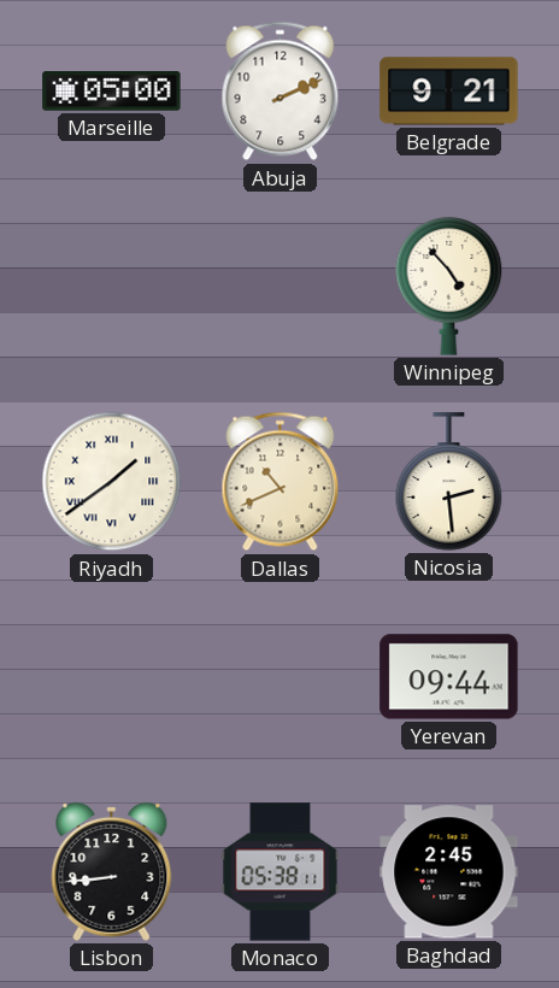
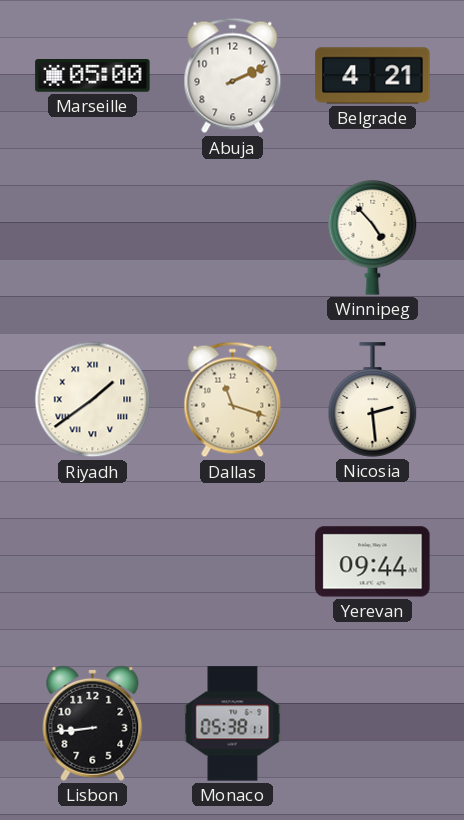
Belgrade: 9:21 -> 4:21
Dallas: 10:41 -> 11:18
Baghdad: 2:45 -> none
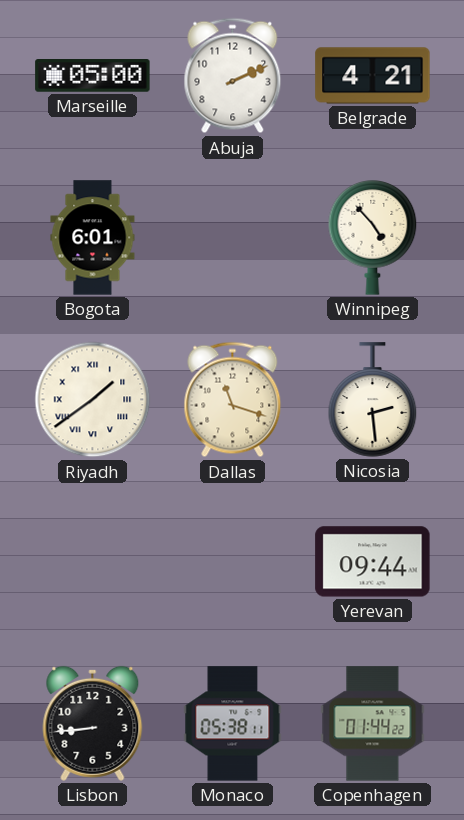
Bogota: none -> 6:01
Copenhagen: none -> 01:44
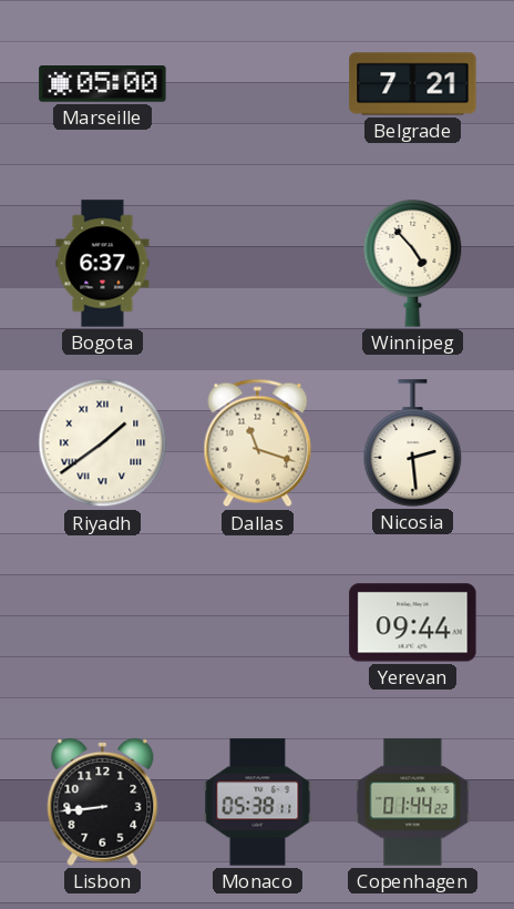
Abuja: 2:11 -> none
Belgrade: 4:21 -> 7:21
Bogota: 6:01 -> 6:37
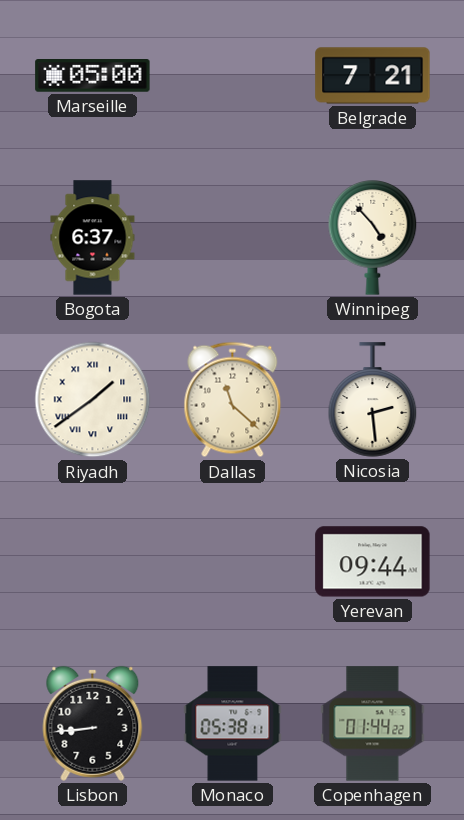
Dallas: 11:18 -> 11:22
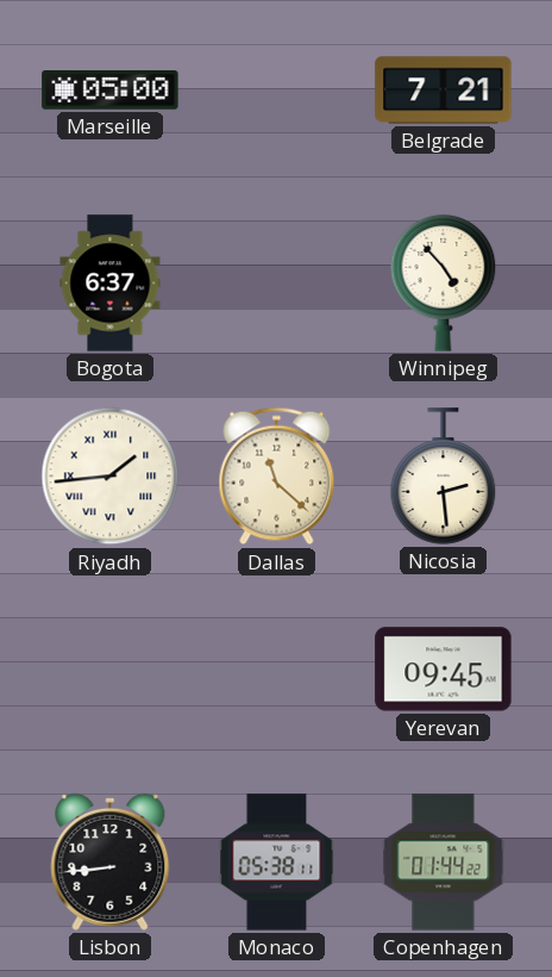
Riyadh: 1:39 -> 1:44
Yerevan: 09:44 -> 09:45
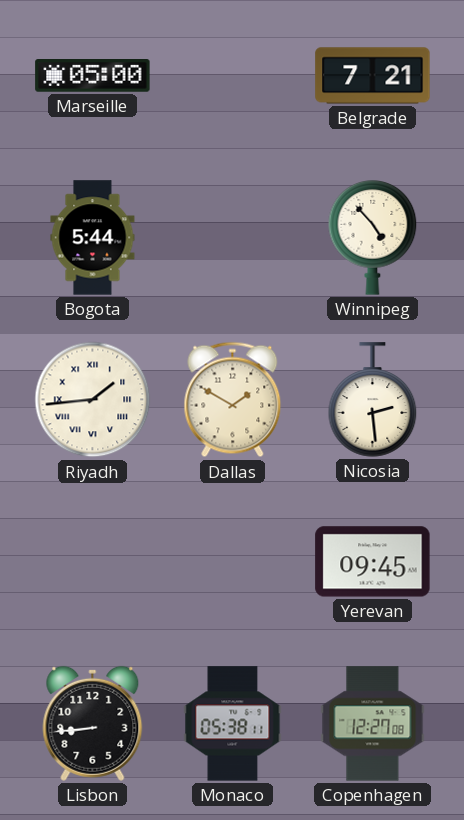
Bogota: 6:37 -> 5:44
Dallas: 11:22 -> 1:50
Copenhagen: 01:44 -> 12:27
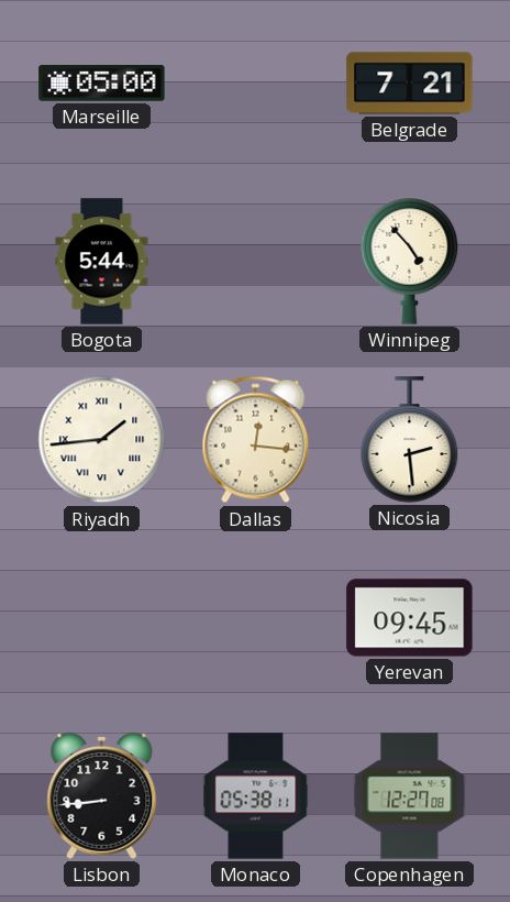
Dallas: 1:50 -> 12:16
